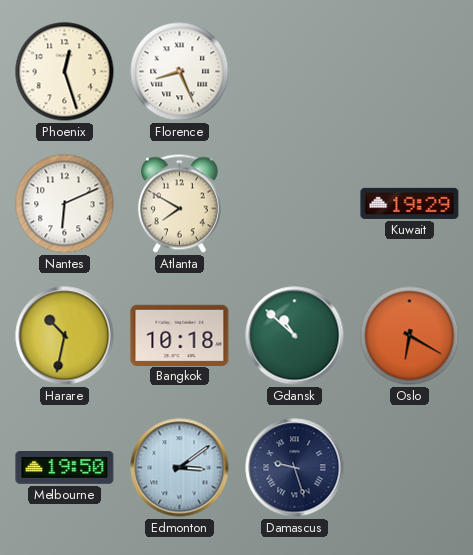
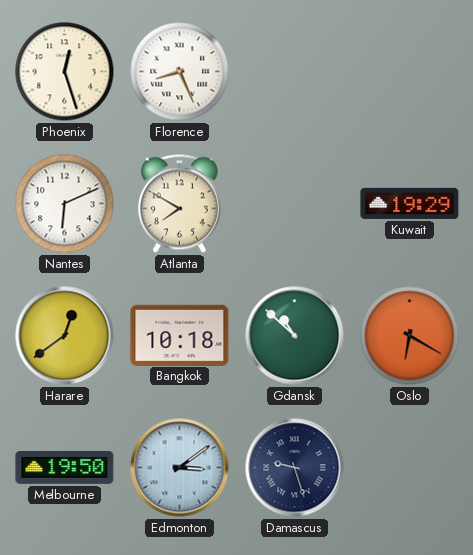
Harare: 10:32 -> 12:39
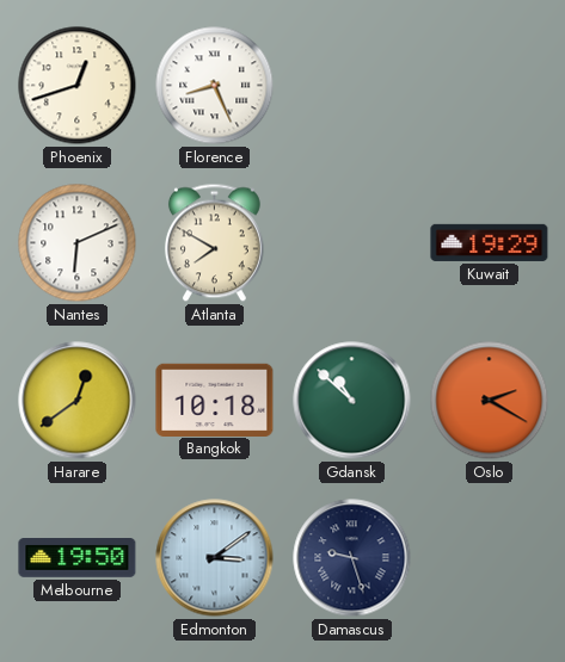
Phoenix: 12:27 -> 12:42
Oslo: 6:20 -> 2:20
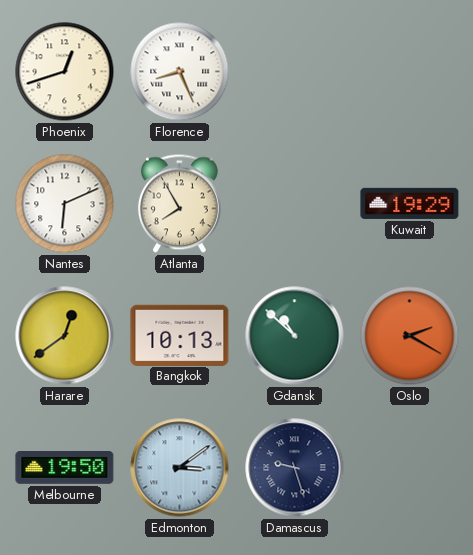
Atlanta: 7:50 -> 7:55
Bangkok: 10:18 -> 10:13
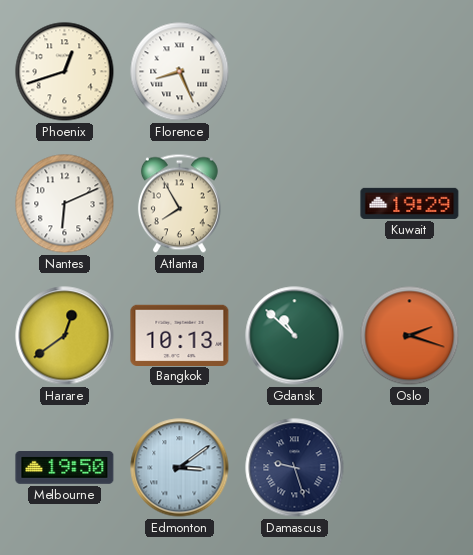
Oslo: 2:20 -> 2:18
